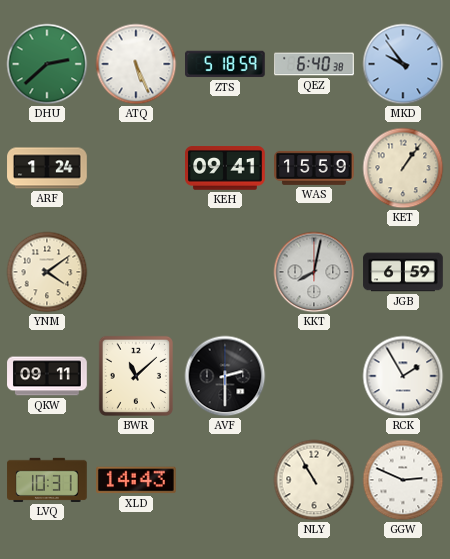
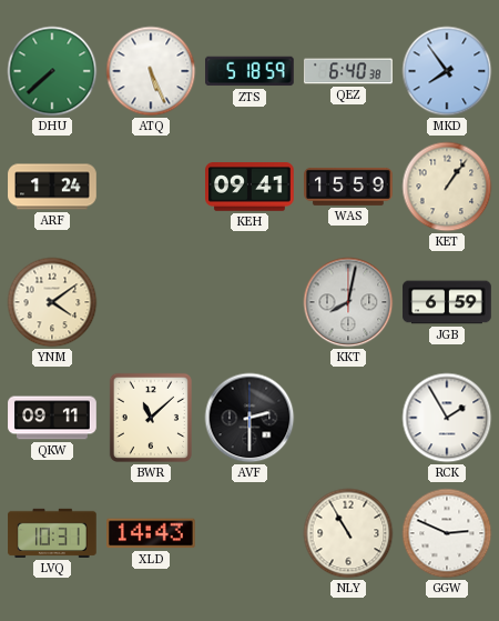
DHU: 2:38 -> 7:38
MKD: 9:54 -> 7:54
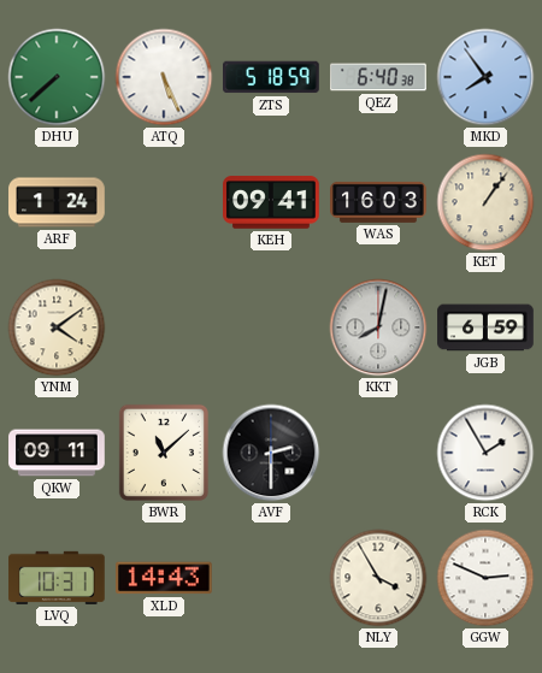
WAS: 15:59 -> 16:03
NLY: 10:55 -> 3:55
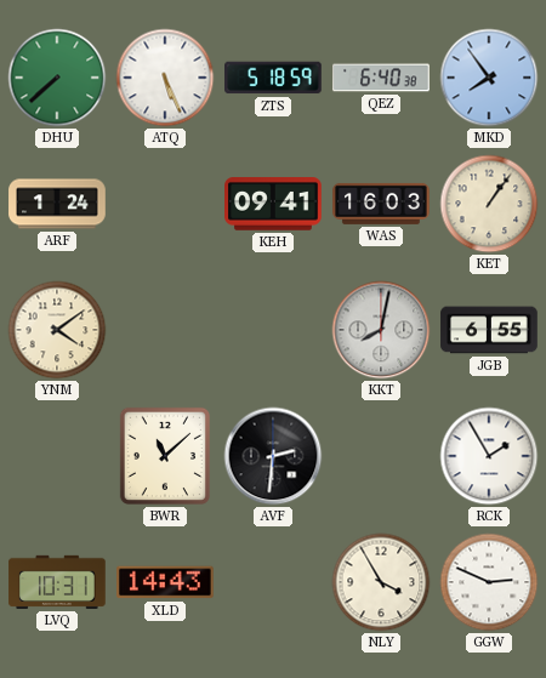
JGB: 6:59 -> 6:55
QKW: 09:11 -> none
AVF: 2:30 -> 2:31
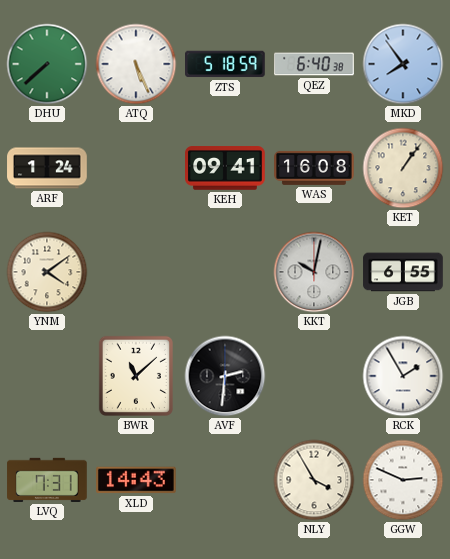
WAS: 16:03 -> 16:08
KKT: 8:02 -> 10:02
LVQ: 10:31 -> 7:31
